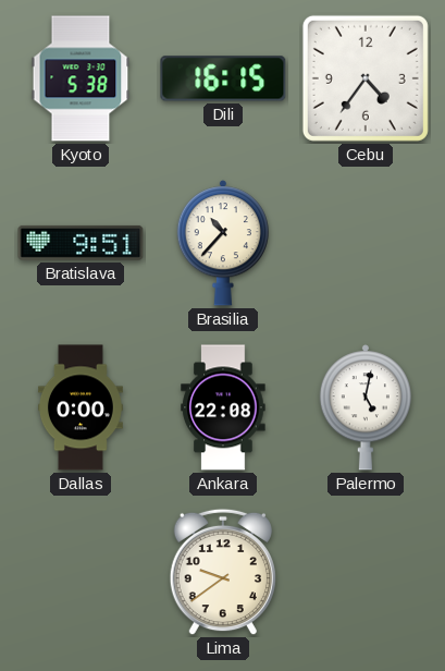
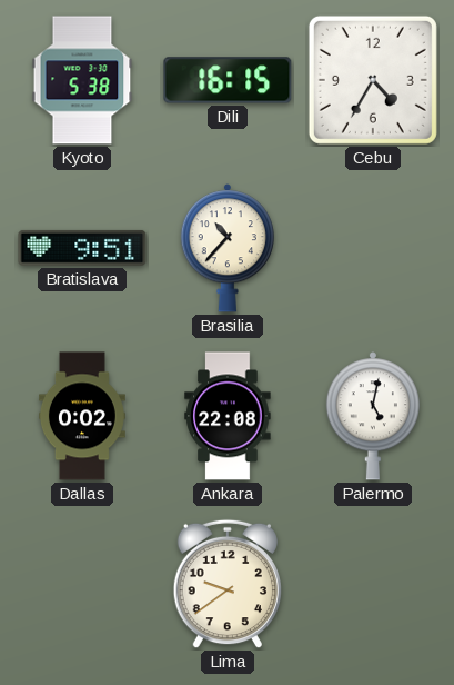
Cebu: 4:36 -> 4:35
Dallas: 0:00 -> 0:02
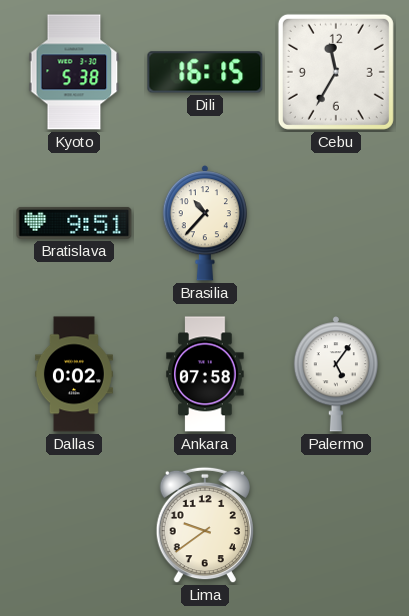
Cebu: 4:35 -> 11:35
Ankara: 22:08 -> 07:58
Palermo: 5:02 -> 5:06
